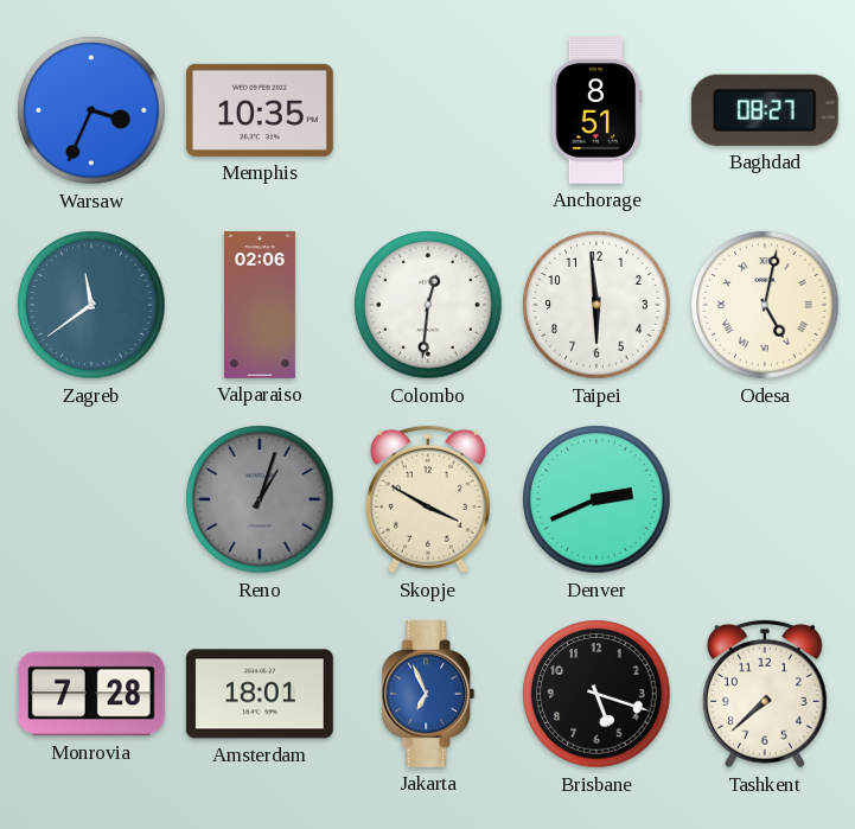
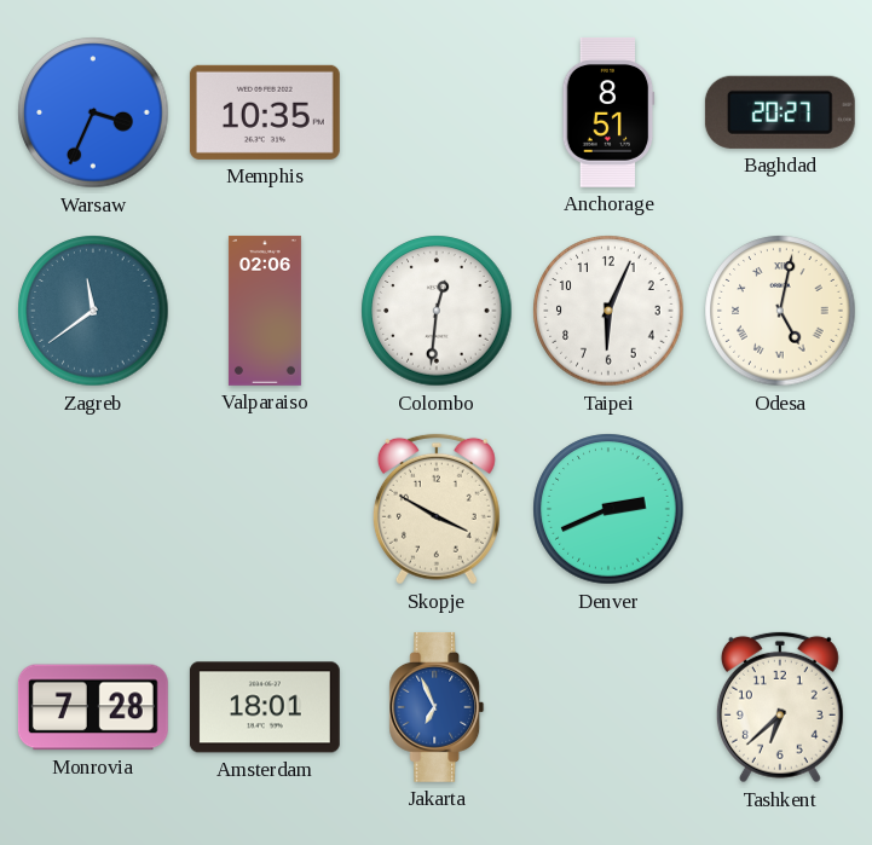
Baghdad: 08:27 -> 20:27
Taipei: 5:59 -> 6:04
Reno: 1:03 -> none
Brisbane: 5:18 -> none
Tashkent: 7:38 -> 6:38
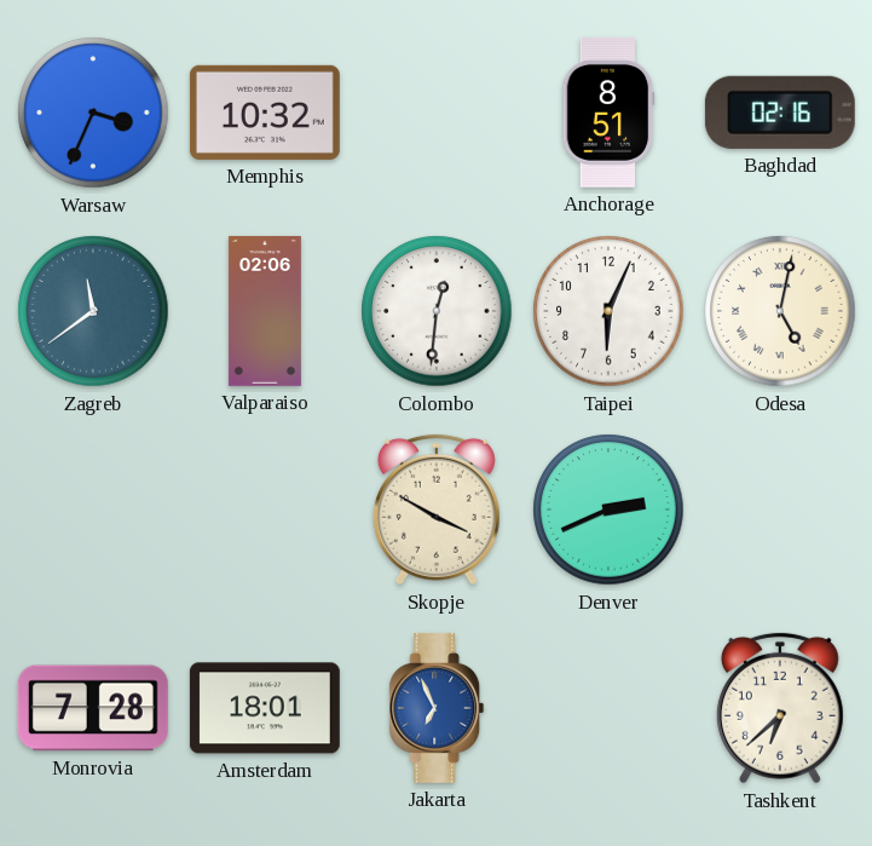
Memphis: 10:35 -> 10:32
Baghdad: 20:27 -> 02:16
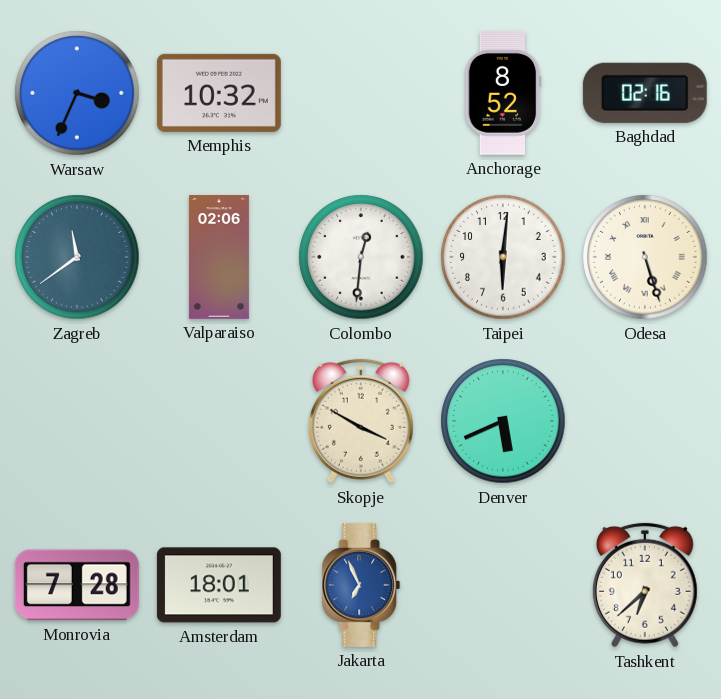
Anchorage: 8:51 -> 8:52
Taipei: 6:04 -> 6:01
Odesa: 5:02 -> 5:27
Denver: 2:41 -> 5:41
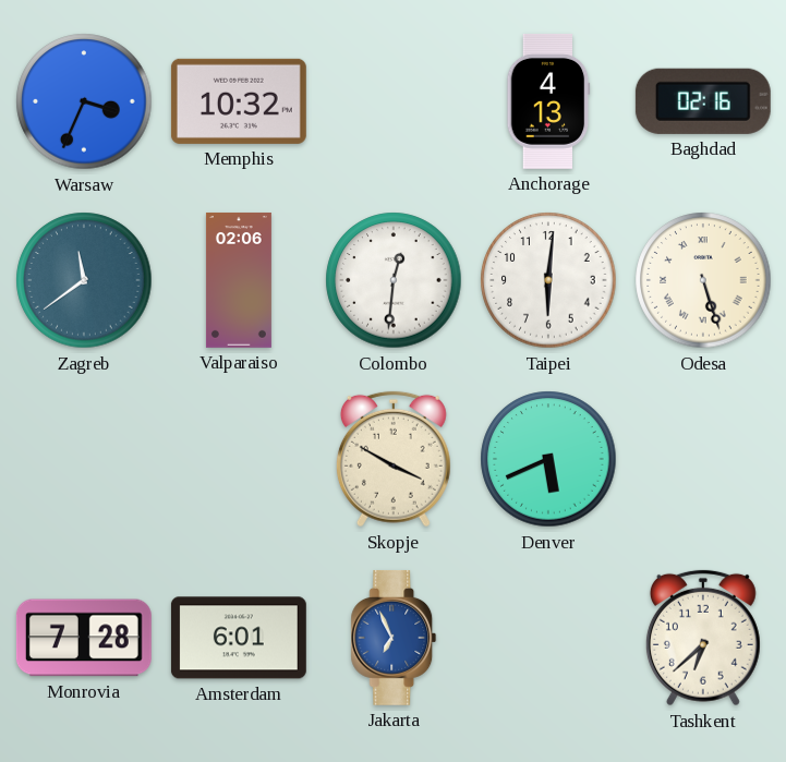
Anchorage: 8:52 -> 4:13
Amsterdam: 18:01 -> 6:01
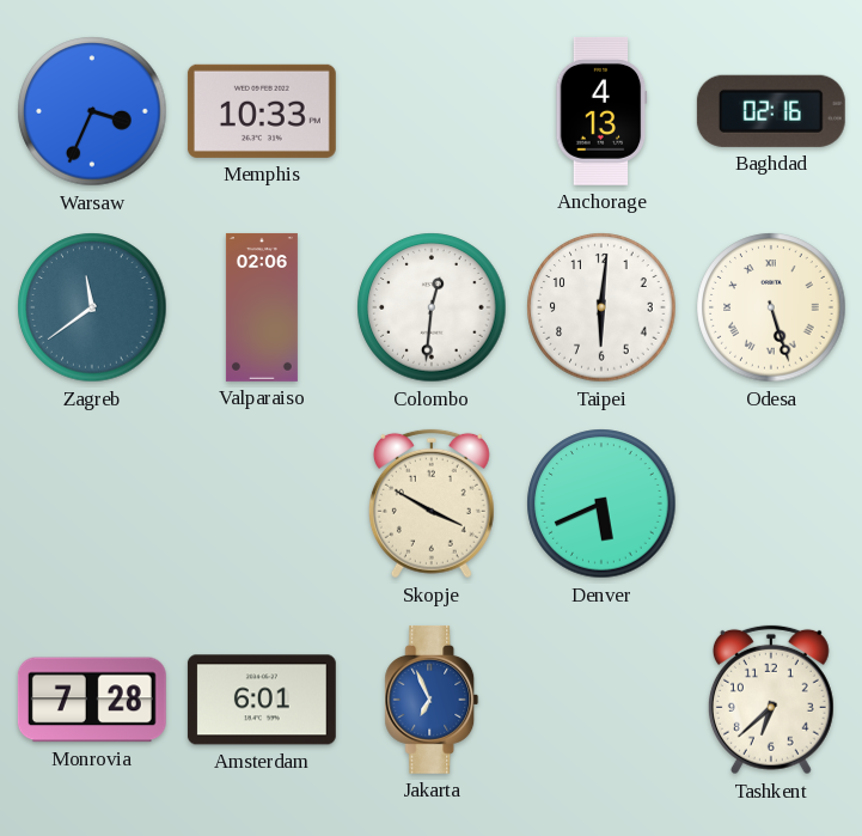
Memphis: 10:32 -> 10:33
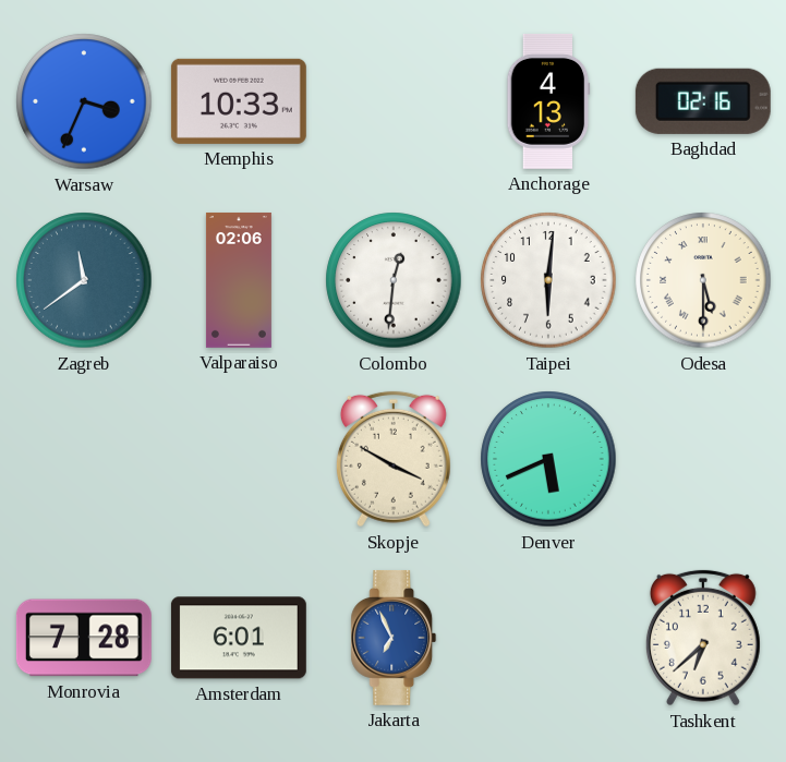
Odesa: 5:27 -> 5:30
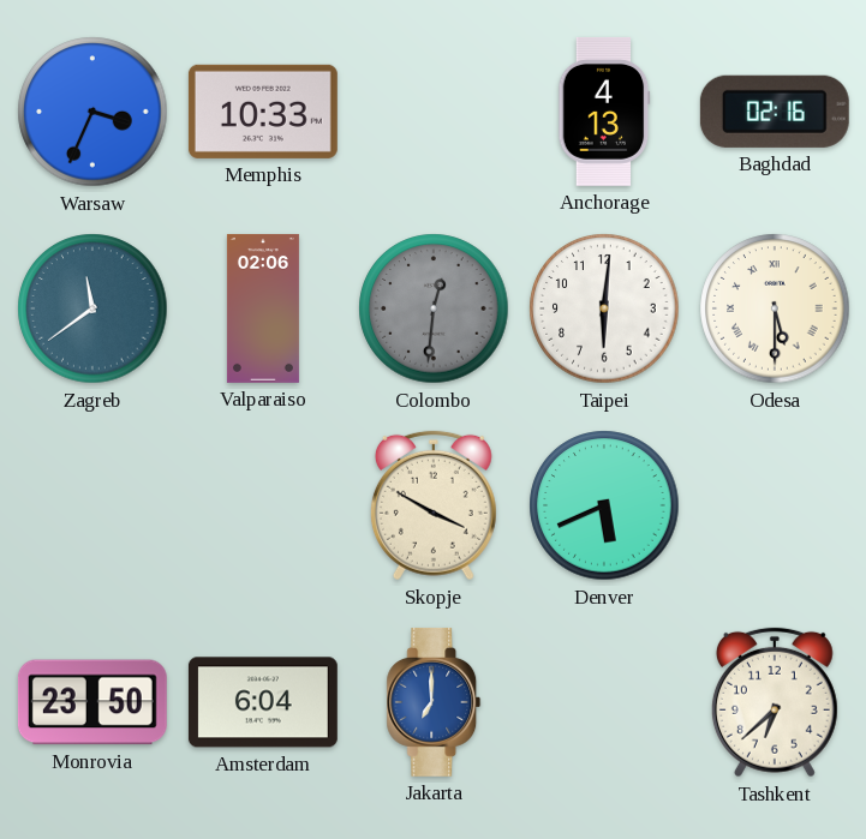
Colombo dial: white -> grey
Monrovia: 7:28 -> 23:50
Amsterdam: 6:01 -> 6:04
Jakarta: 6:56 -> 7:00
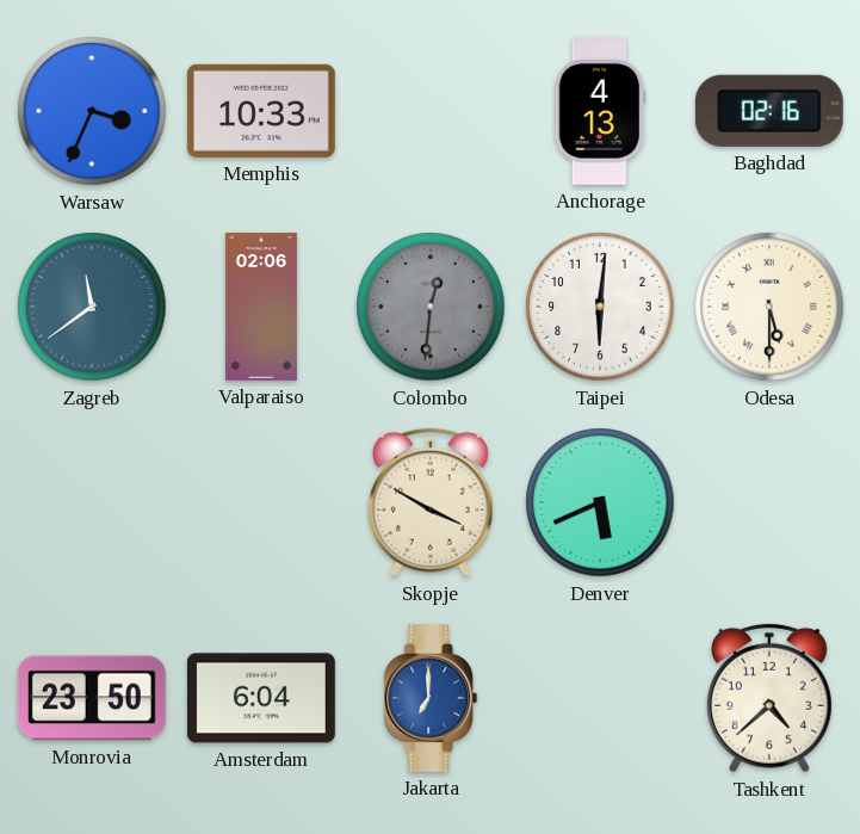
Tashkent: 6:38 -> 4:38
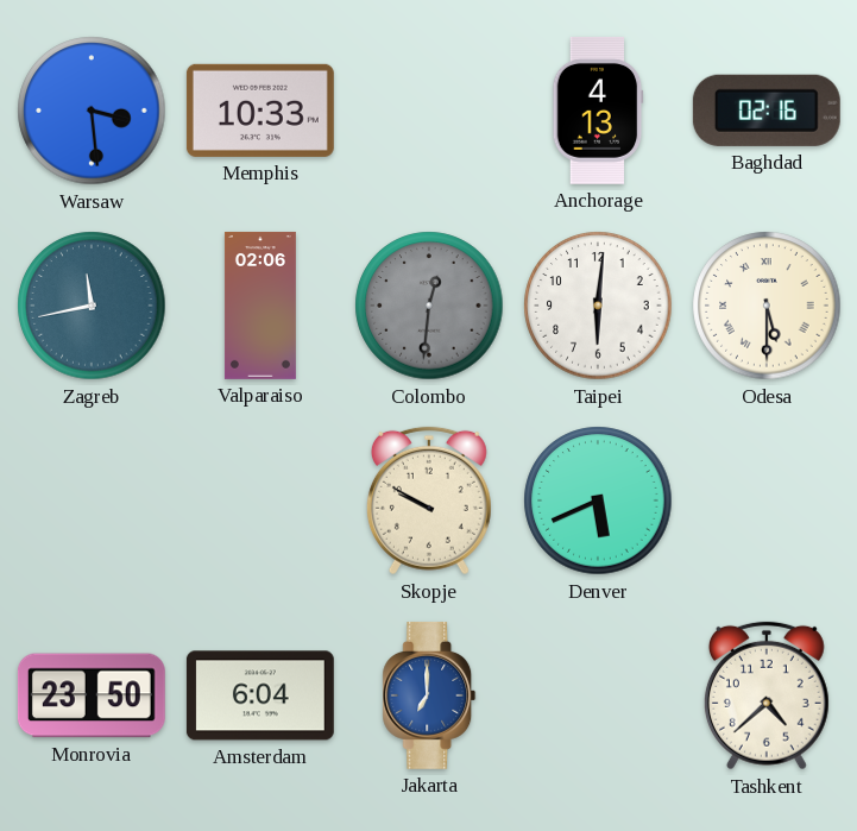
Warsaw: 3:34 -> 3:29
Zagreb: 11:39 -> 11:43
Skopje: 3:50 -> 9:50
